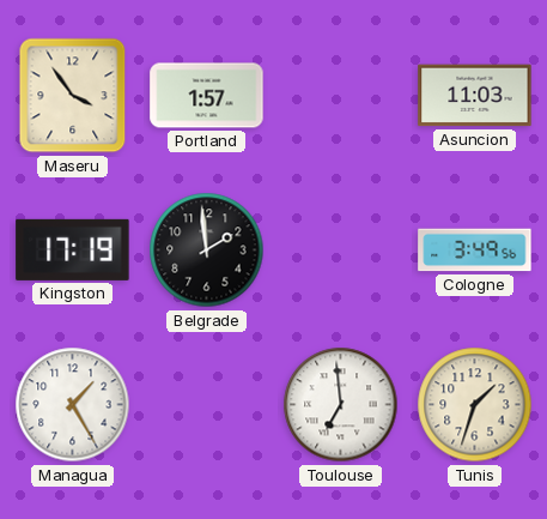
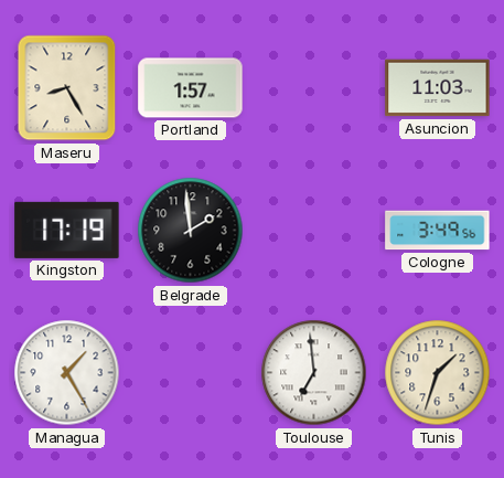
Maseru: 3:54 -> 8:25
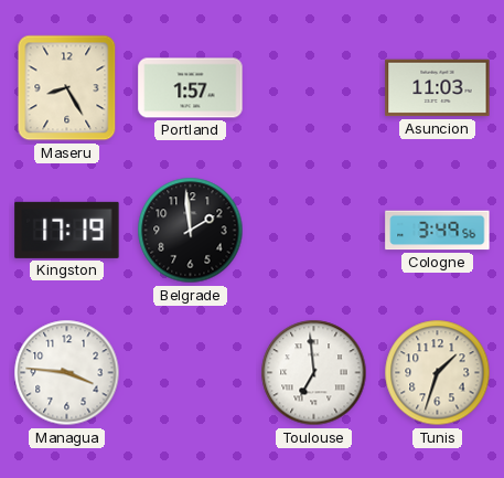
Managua: 1:25 -> 3:46
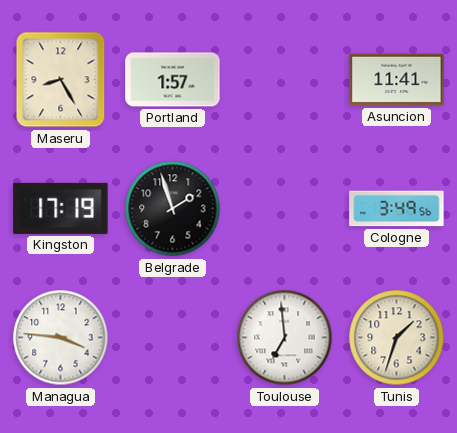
Asuncion: 11:03 -> 11:41
Belgrade: 1:59 -> 1:57
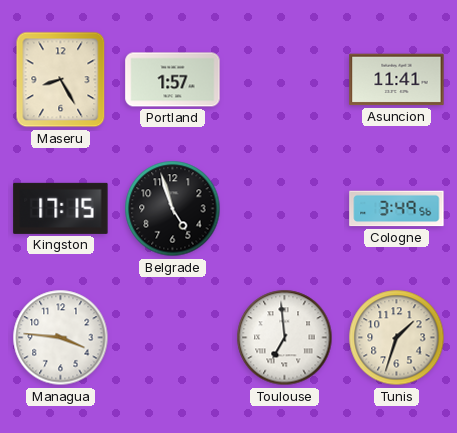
Kingston: 17:19 -> 17:15
Belgrade: 1:57 -> 4:57
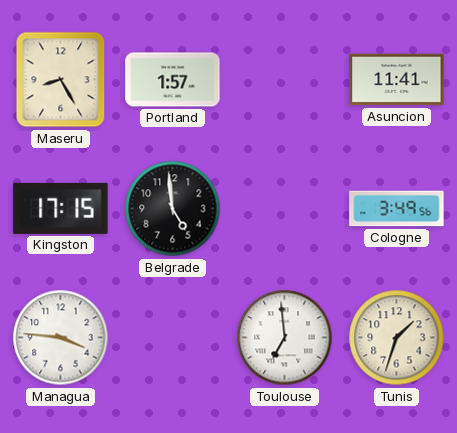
Belgrade: 4:57 -> 4:59
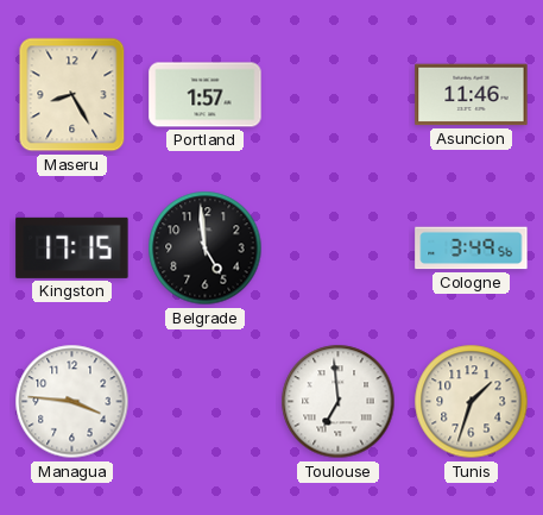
Asuncion: 11:41 -> 11:46
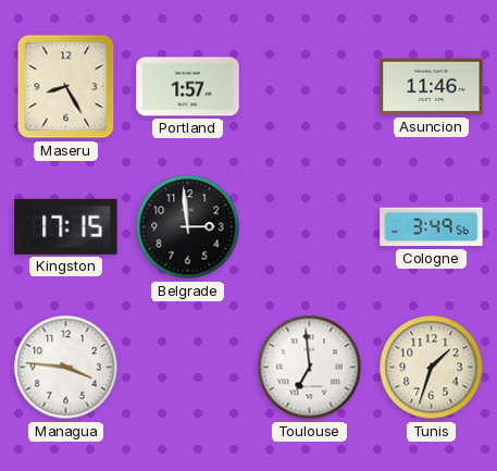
Belgrade: 4:59 -> 2:59
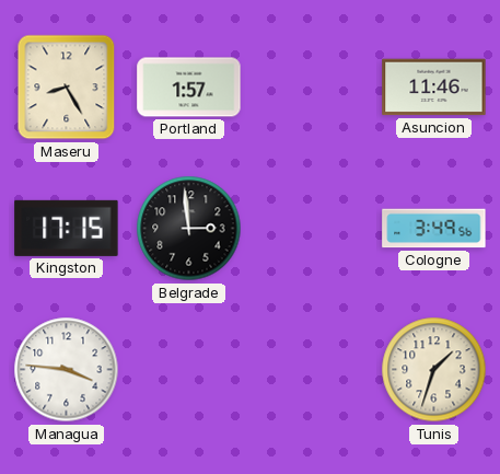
Toulouse: 6:59 -> none
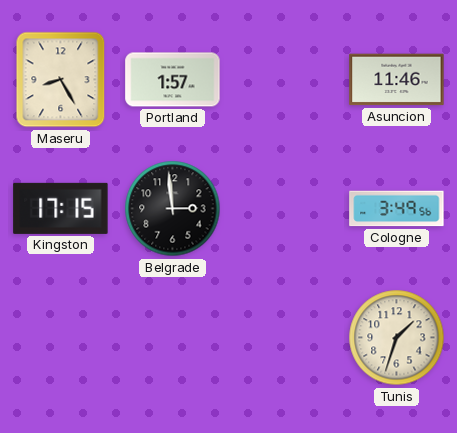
Managua: 3:46 -> none
